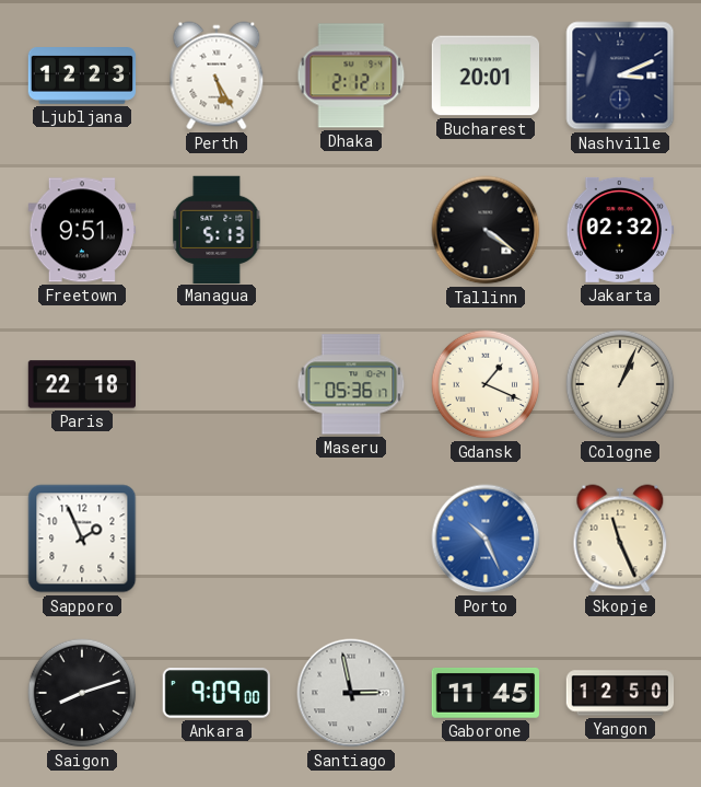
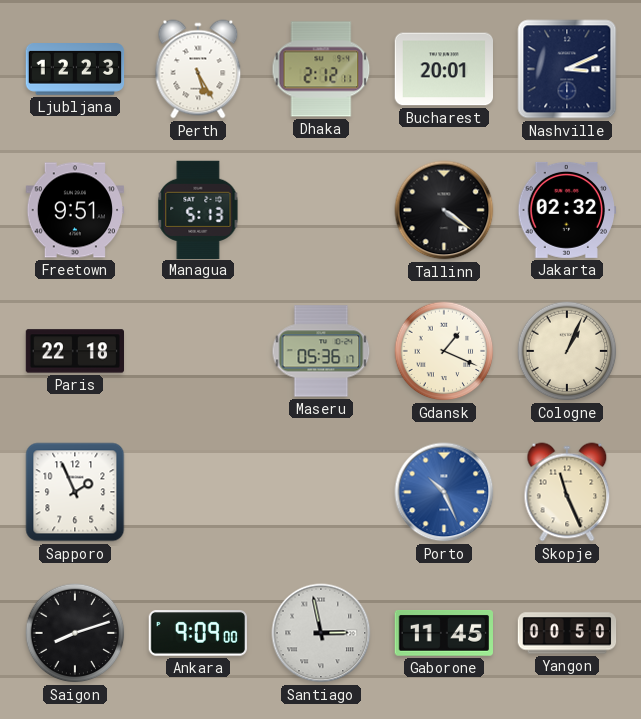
Yangon: 12:50 -> 00:50
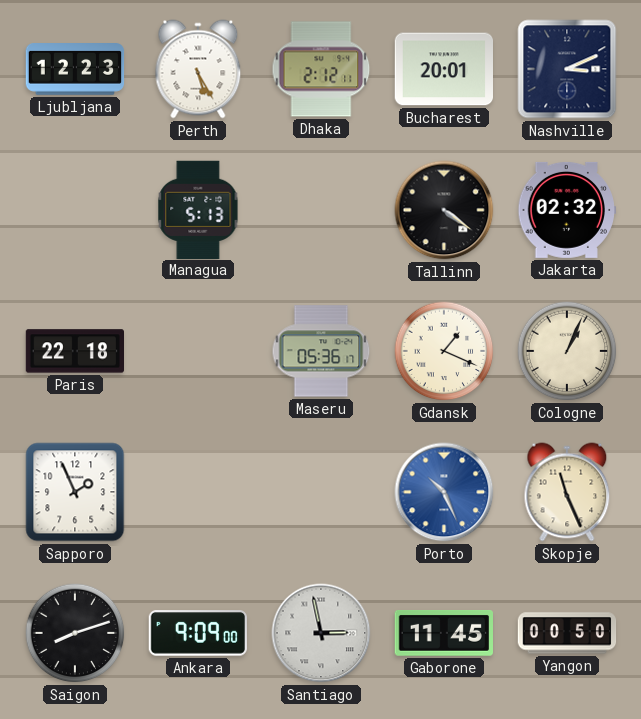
Freetown: 9:51 -> none
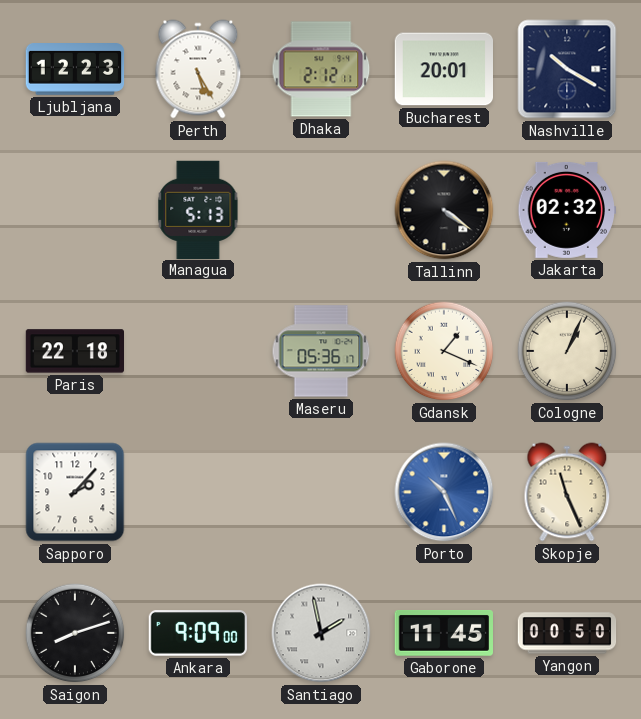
Nashville: 3:11 -> 10:20
Sapporo: 1:56 -> 2:07
Santiago: 2:58 -> 1:58
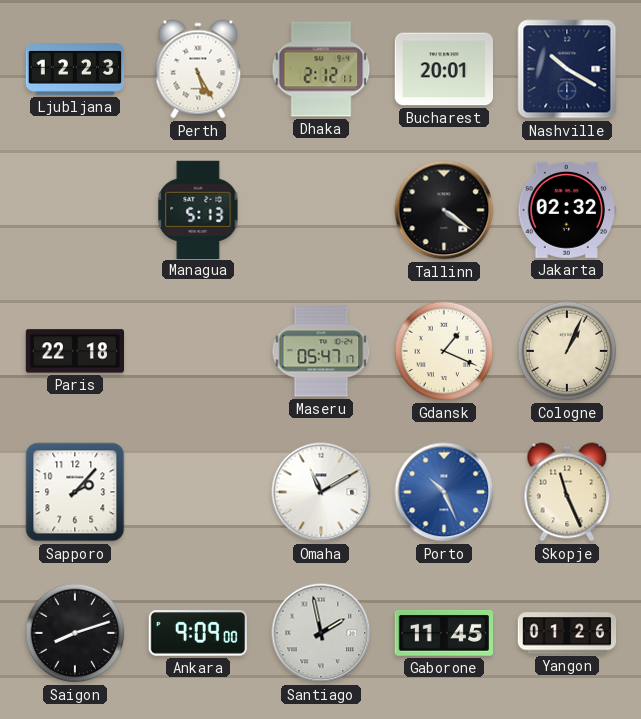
Maseru: 05:36 -> 05:47
Omaha: none -> 11:10
Yangon: 00:50 -> 01:26
